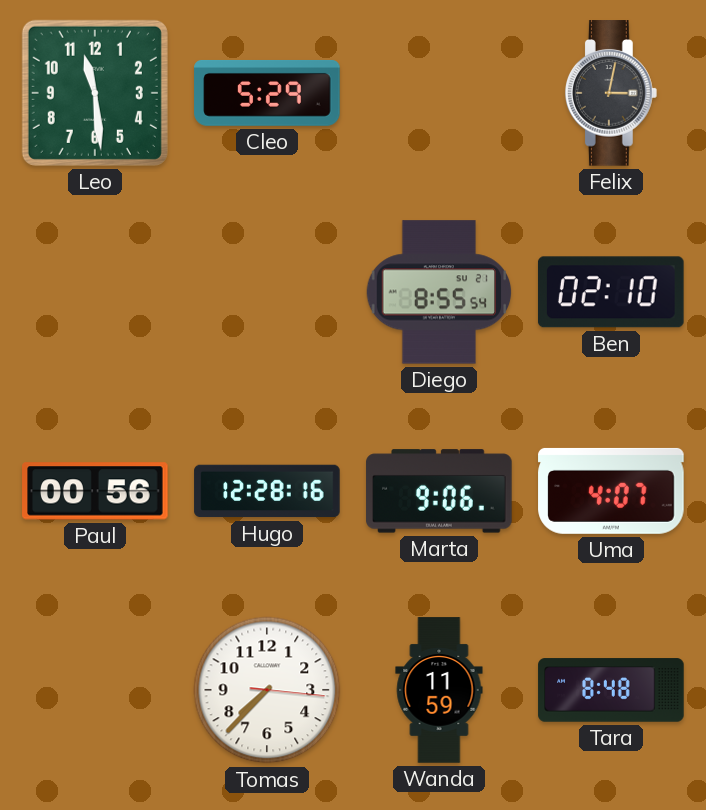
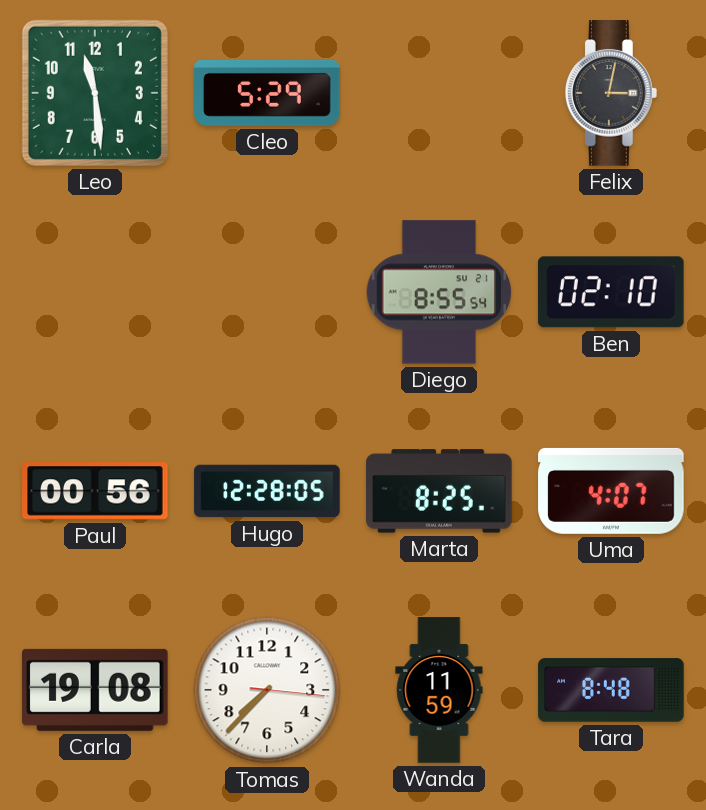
Hugo: 12:28:16 -> 12:28:05
Marta: 9:06 -> 8:25
Carla: none -> 19:08
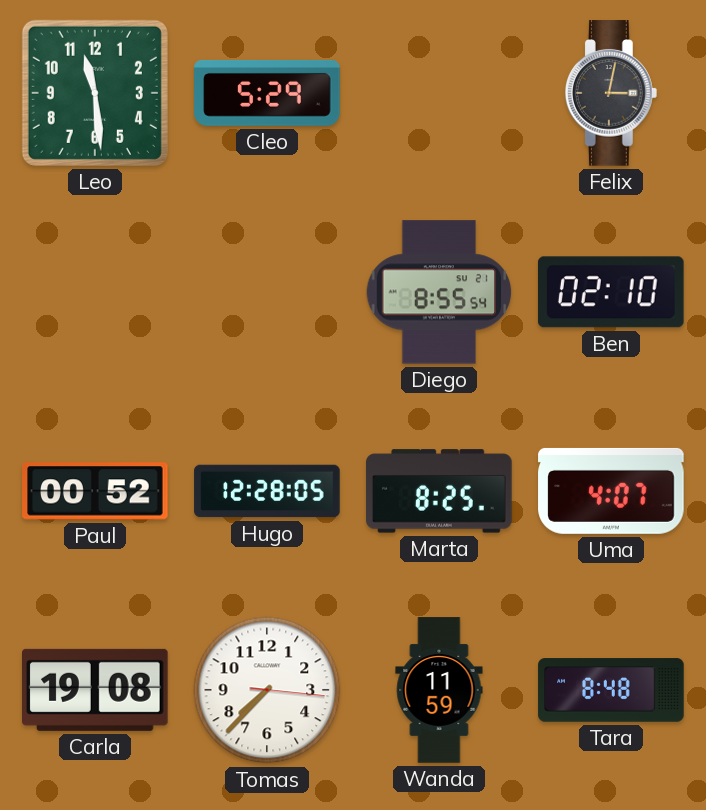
Paul: 00:56 -> 00:52
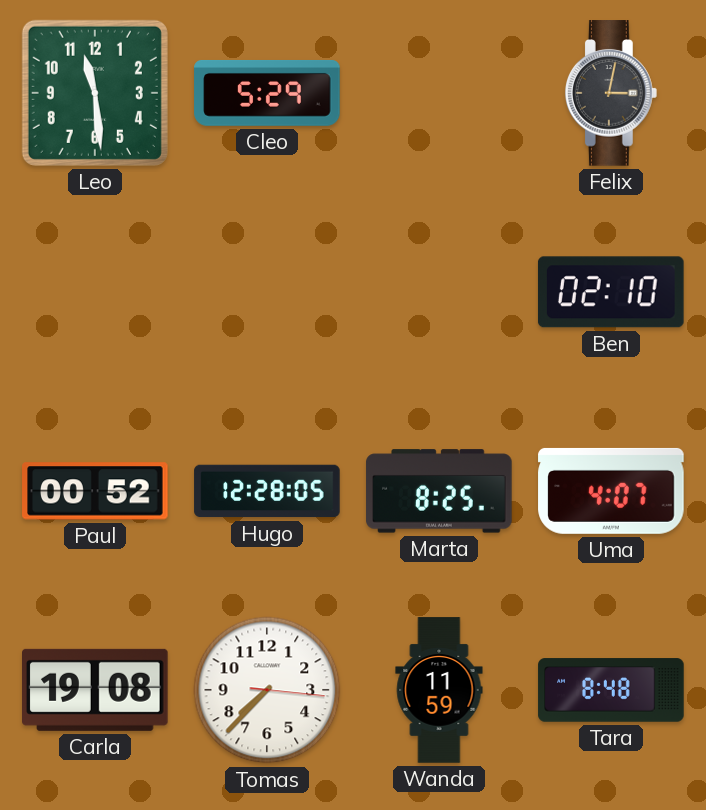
Diego: 8:55 -> none
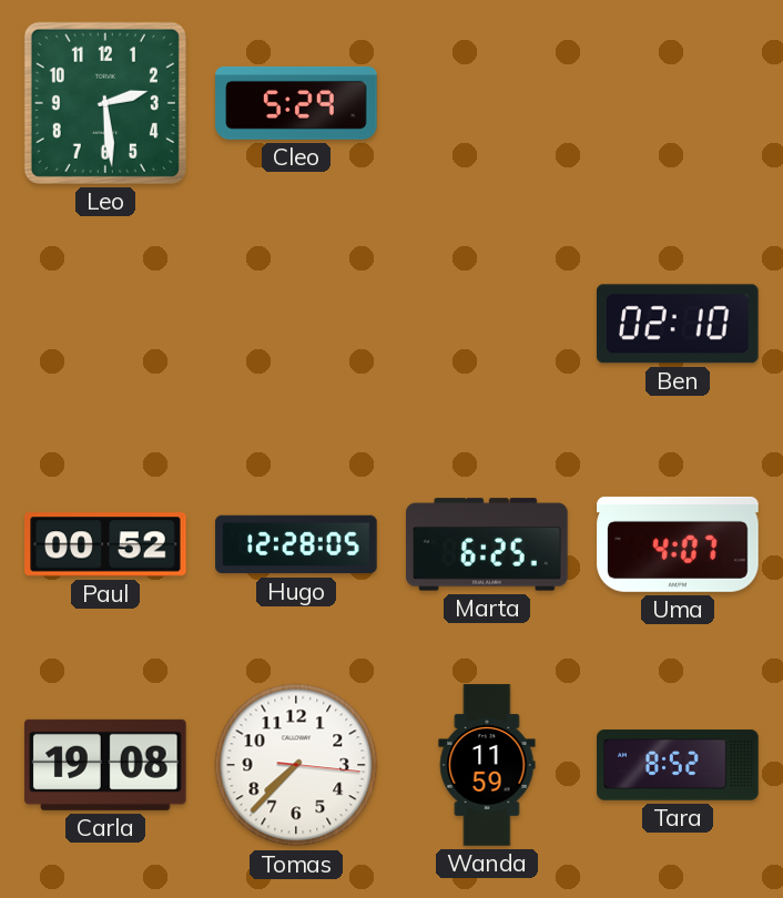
Leo: 11:29 -> 2:29
Felix: 3:02 -> none
Marta: 8:25 -> 6:25
Tara: 8:48 -> 8:52
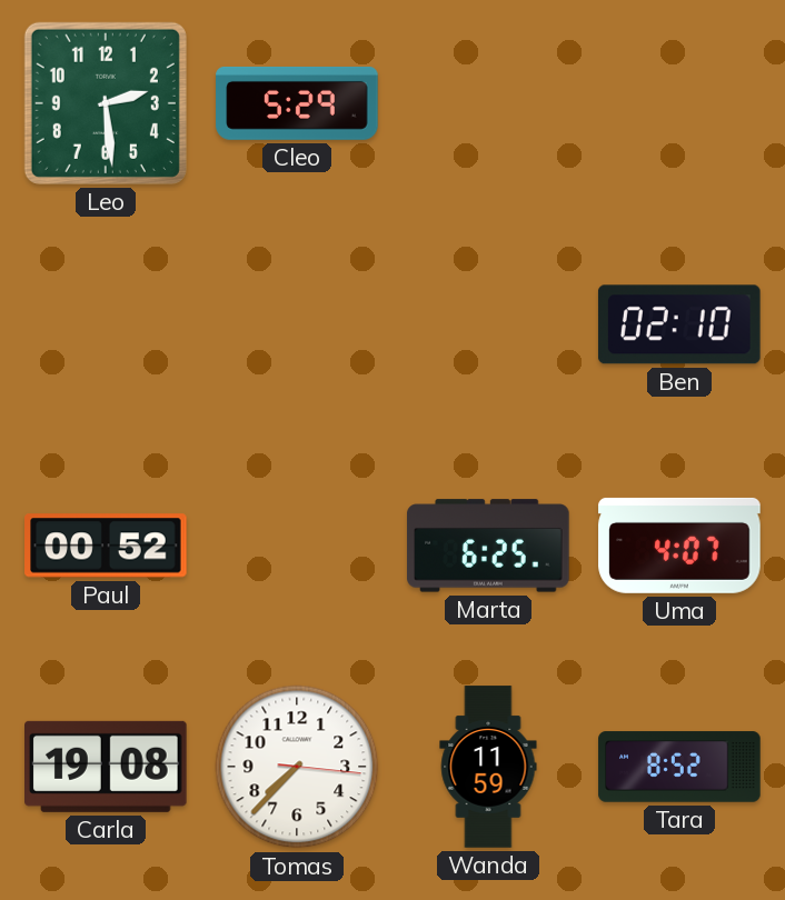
Hugo: 12:28 -> none
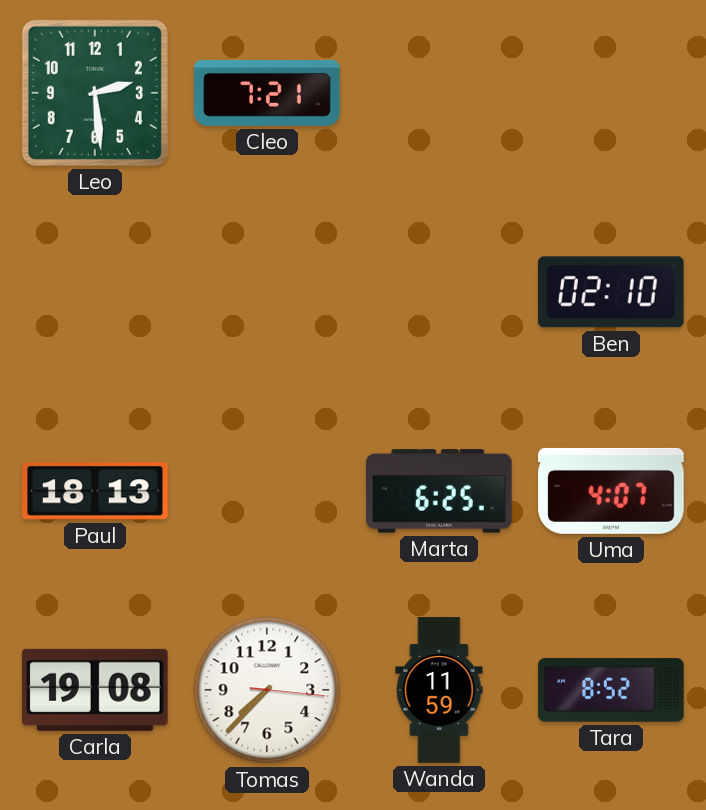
Cleo: 5:29 -> 7:21
Paul: 00:52 -> 18:13
